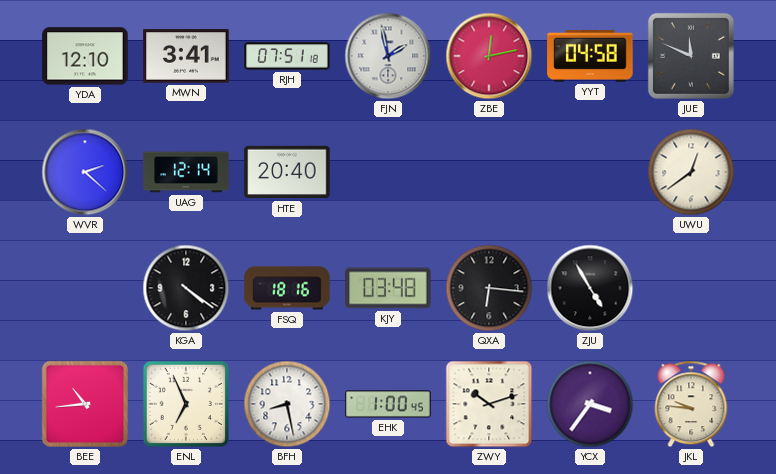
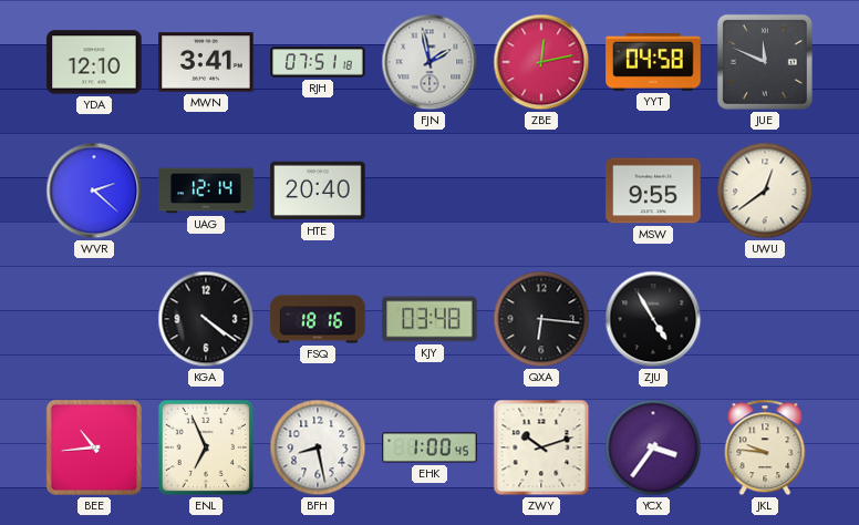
MSW: none -> 9:55
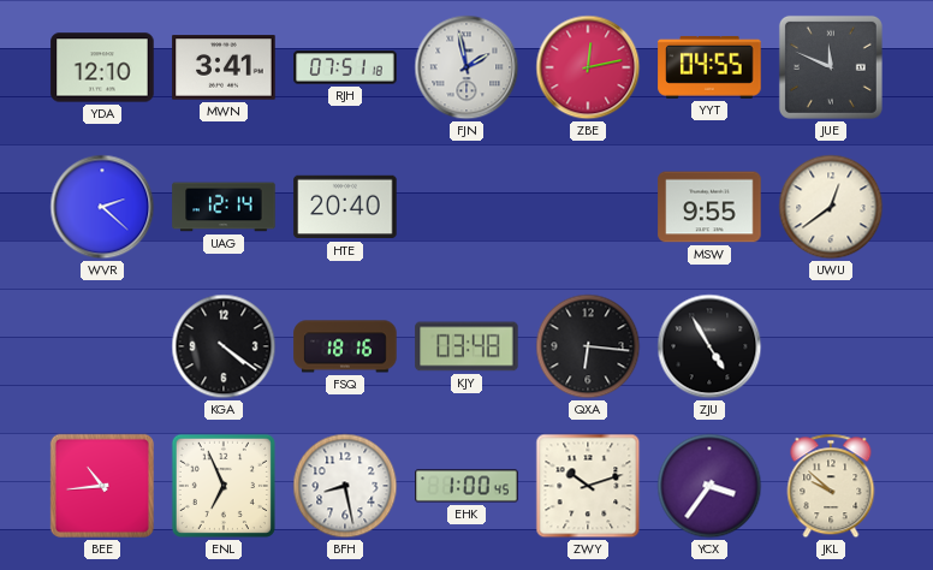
YYT: 04:58 -> 04:55
JKL: 9:46 -> 9:52
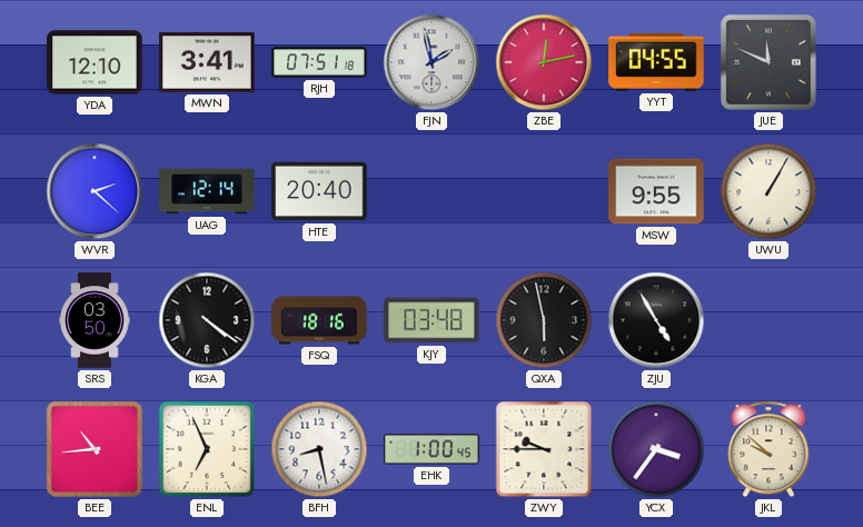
UWU: 12:39 -> 1:05
SRS: none -> 03:50
QXA: 6:16 -> 5:58
ZWY: 10:12 -> 9:45
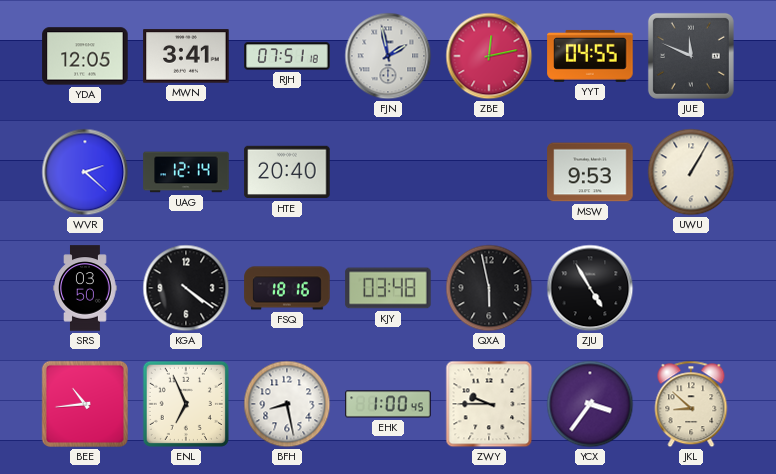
YDA: 12:10 -> 12:05
MSW: 9:55 -> 9:53
JKL: 9:52 -> 8:52
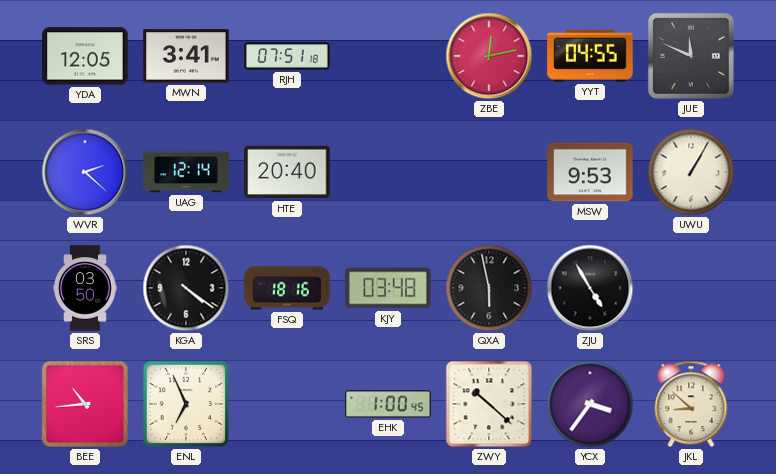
FJN: 1:58 -> none
BFH: 8:28 -> none
ZWY: 9:45 -> 10:22
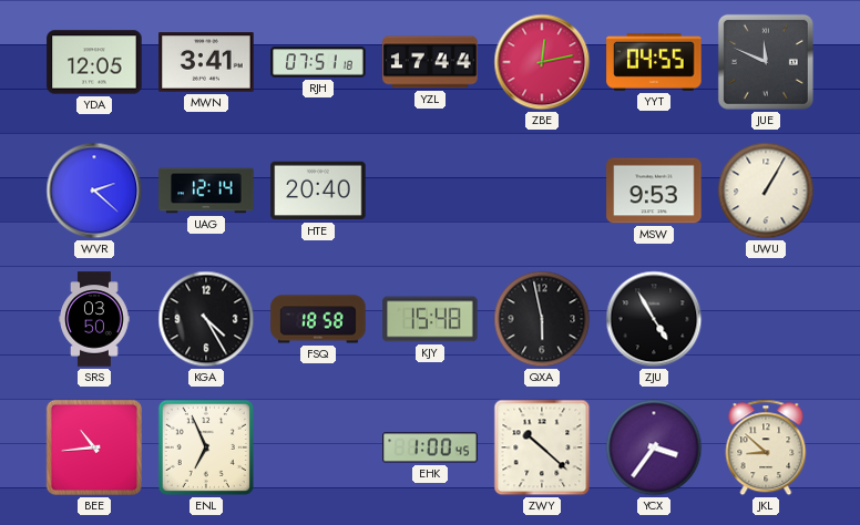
YZL: none -> 17:44
KGA: 4:21 -> 4:25
FSQ: 18:16 -> 18:58
KJY: 03:48 -> 15:48
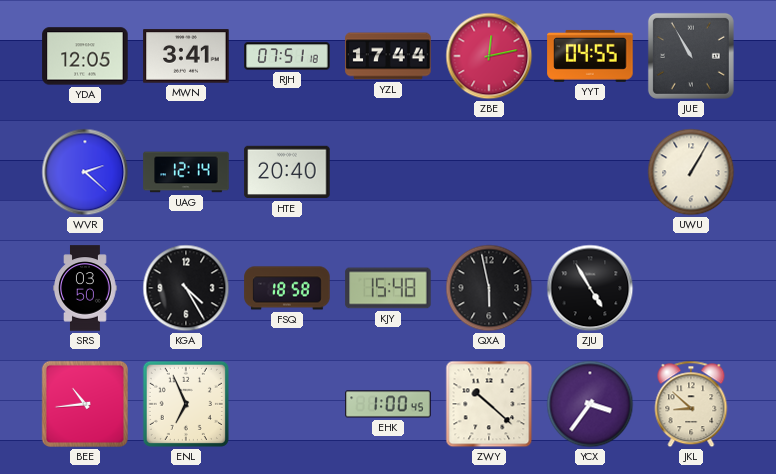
JUE: 11:49 -> 10:55
MSW: 9:53 -> none
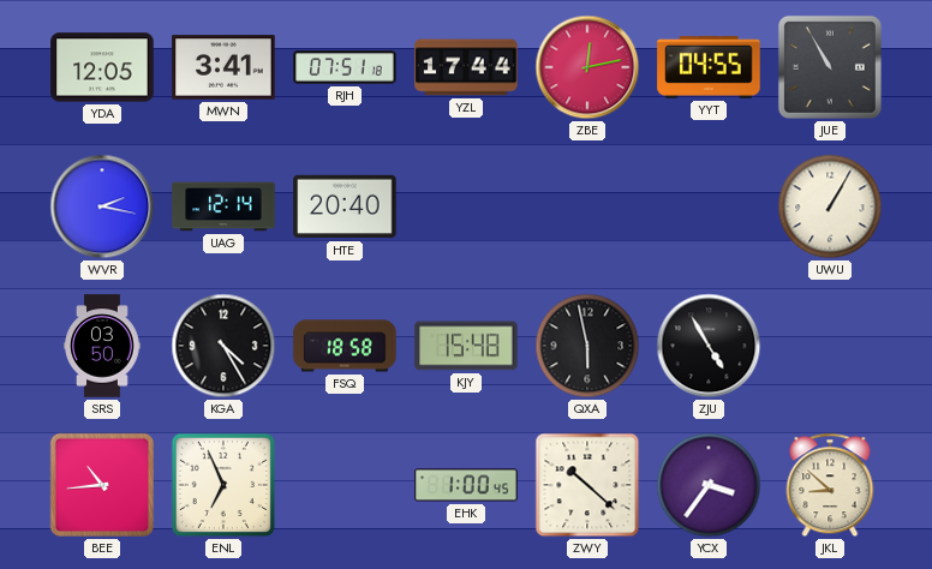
WVR: 2:22 -> 2:17
